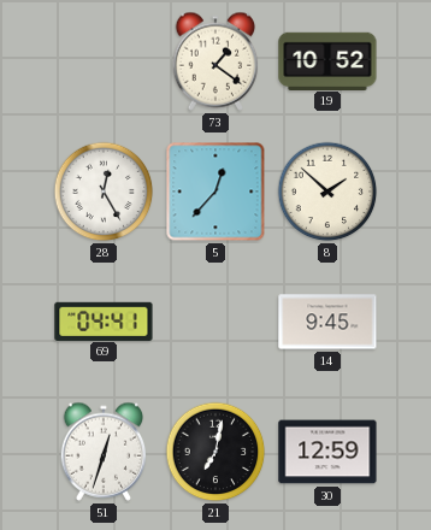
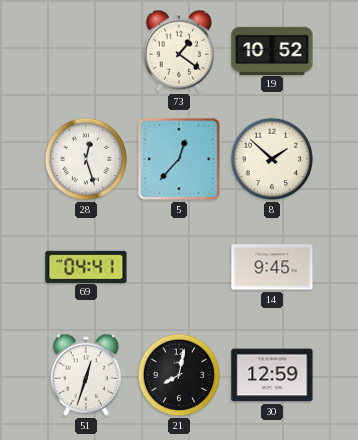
28: 12:25 -> 12:27
21: 7:02 -> 8:02
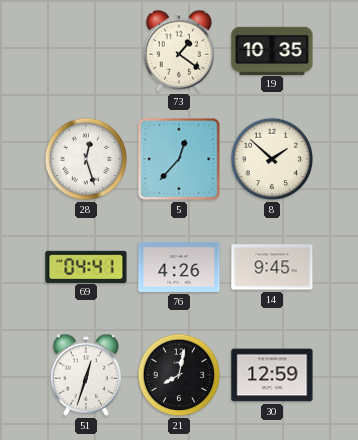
19: 10:52 -> 10:35
76: none -> 4:26
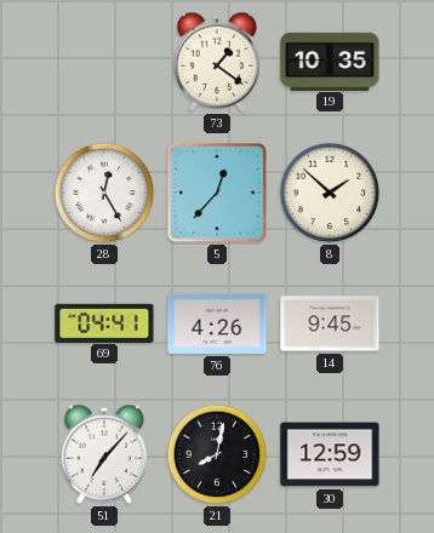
28: 12:27 -> 12:25
51: 12:33 -> 7:07
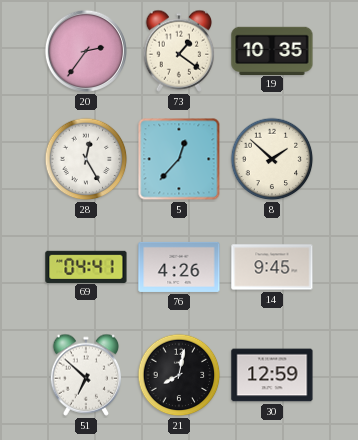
20: none -> 2:36
51: 7:07 -> 6:52
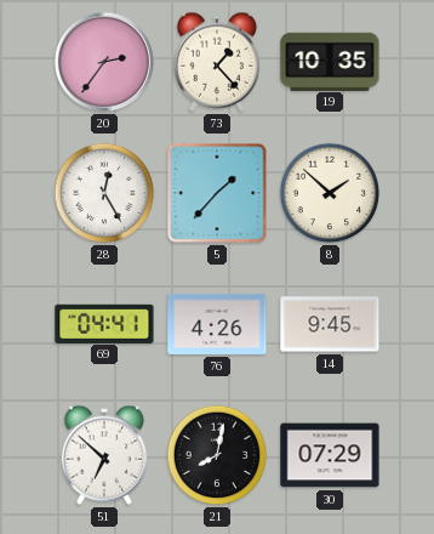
73: 1:21 -> 1:23
5: 12:37 -> 1:37
30: 12:59 -> 07:29
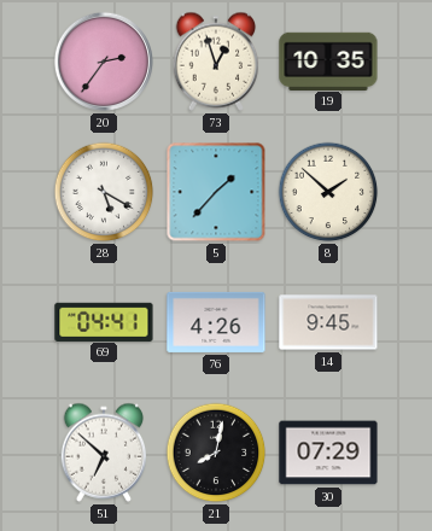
73: 1:23 -> 12:57
28: 12:25 -> 5:20
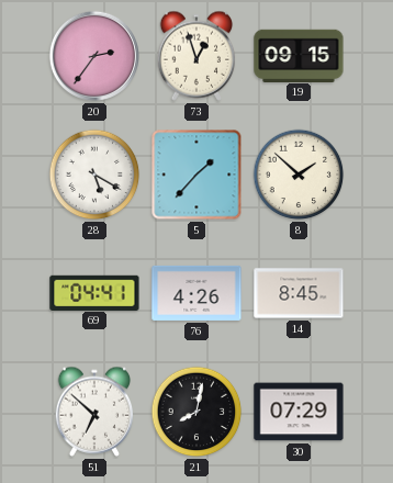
19: 10:35 -> 09:15
14: 9:45 -> 8:45
